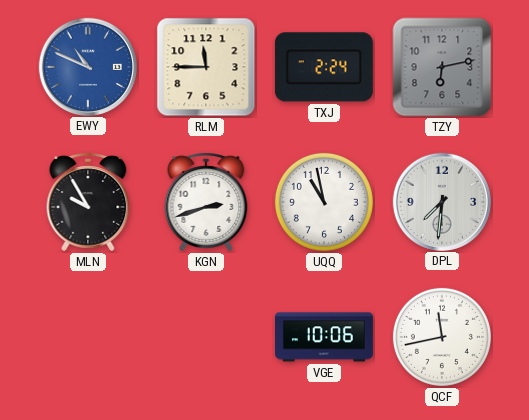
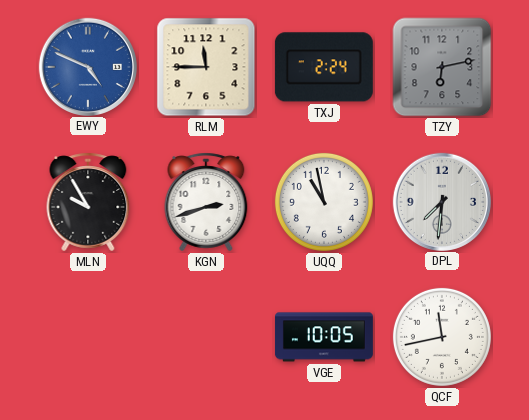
EWY: 10:49 -> 4:49
VGE: 10:06 -> 10:05
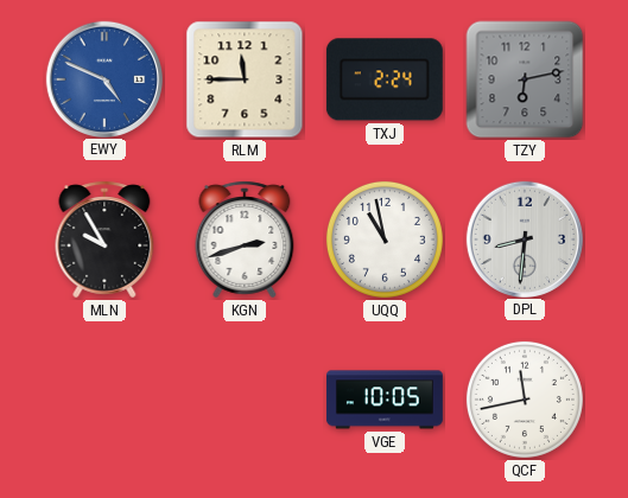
DPL: 7:31 -> 8:31
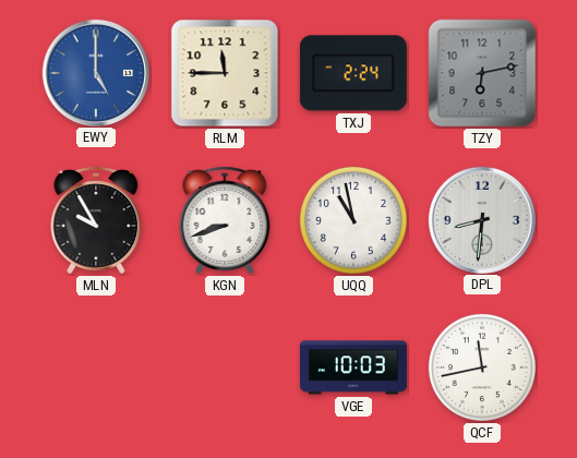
EWY: 4:49 -> 5:00
KGN: 2:42 -> 8:42
VGE: 10:05 -> 10:03
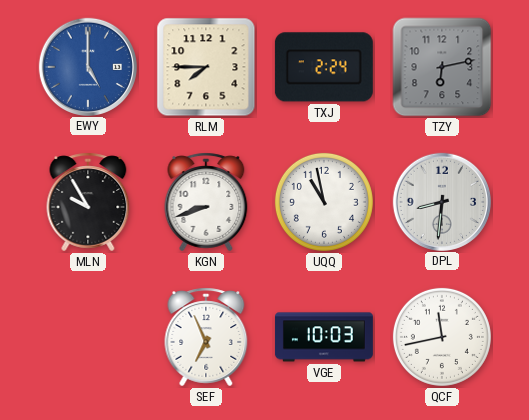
RLM: 11:45 -> 7:45
SEF: none -> 6:56
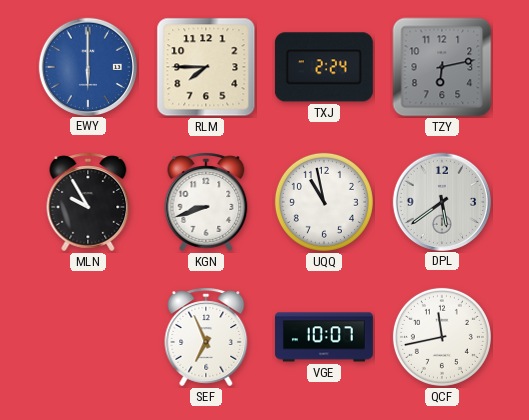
EWY: 5:00 -> 6:00
DPL: 8:31 -> 5:39
VGE: 10:03 -> 10:07
